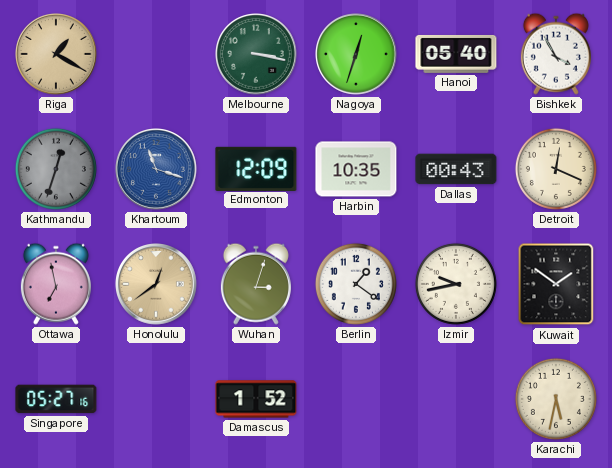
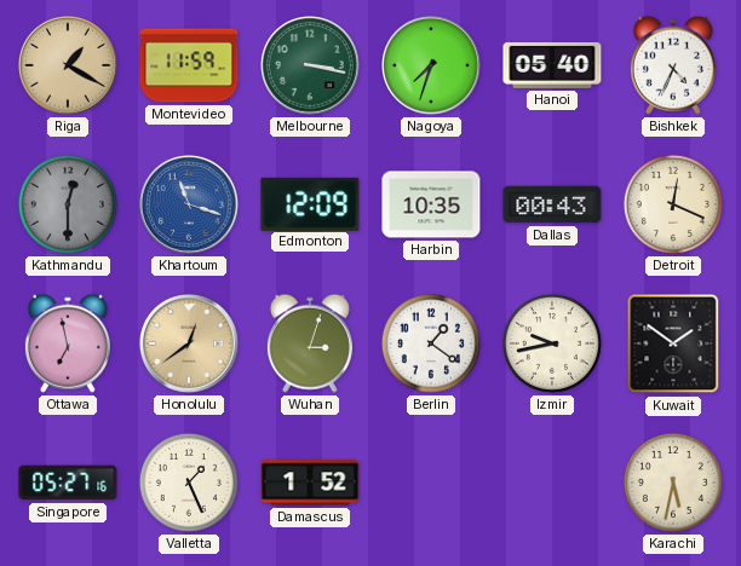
Montevideo: none -> 11:59
Nagoya: 12:33 -> 7:33
Bishkek: 3:55 -> 4:34
Kathmandu: 12:33 -> 12:30
Valletta: none -> 1:26
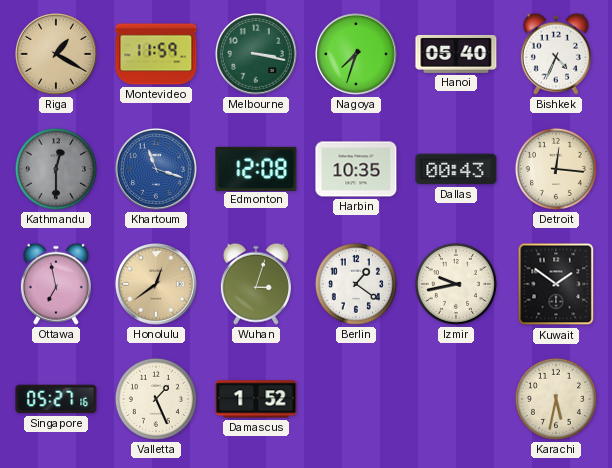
Edmonton: 12:09 -> 12:08
Detroit: 12:19 -> 12:16
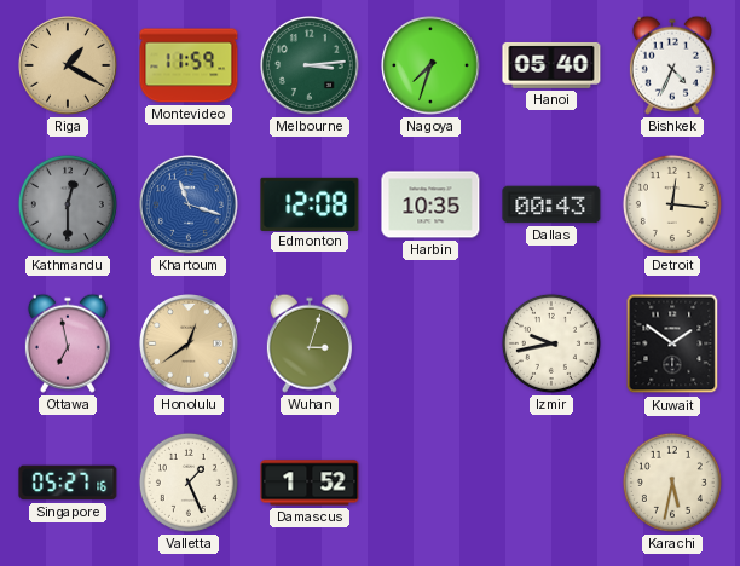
Melbourne: 3:17 -> 3:14
Berlin: 1:21 -> none
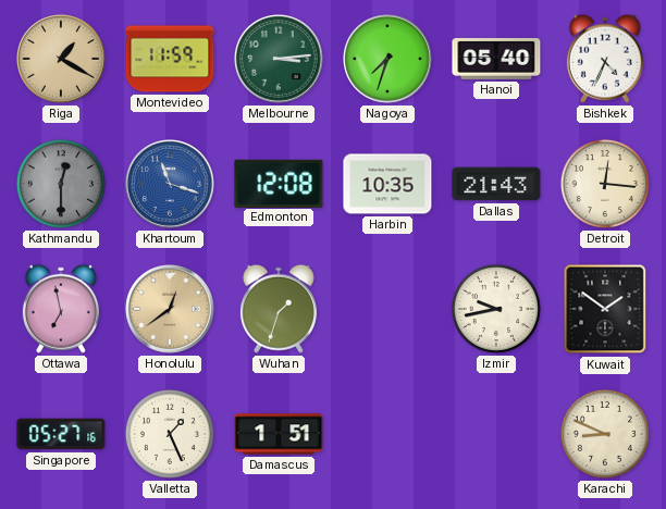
Dallas: 00:43 -> 21:43
Wuhan: 3:03 -> 1:33
Damascus: 1:52 -> 1:51
Karachi: 5:32 -> 8:49
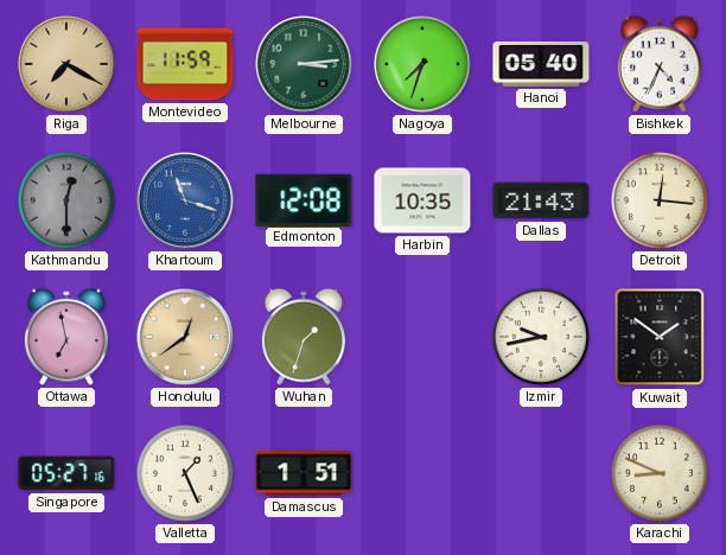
Riga: 1:20 -> 7:20
